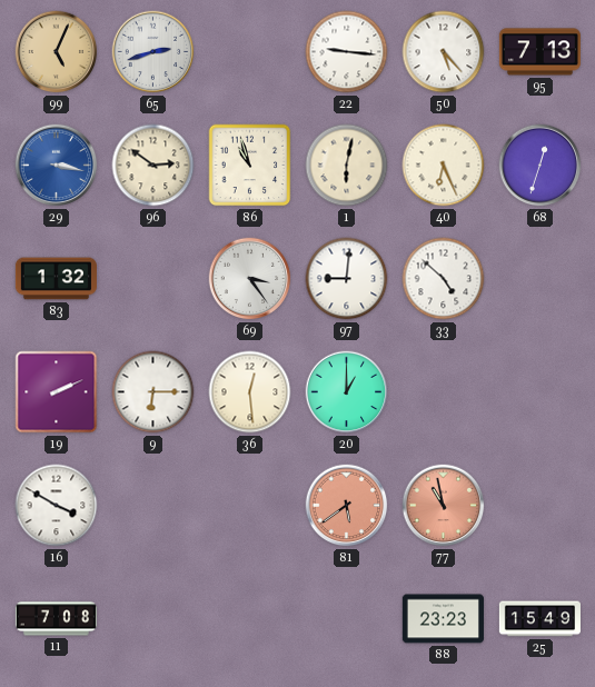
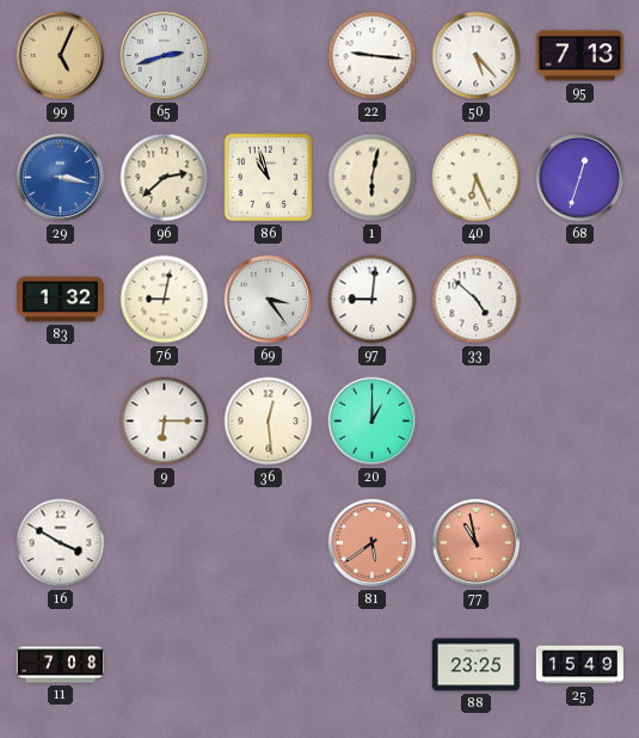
96: 2:51 -> 2:38
76: none -> 9:02
19: 2:11 -> none
88: 23:23 -> 23:25
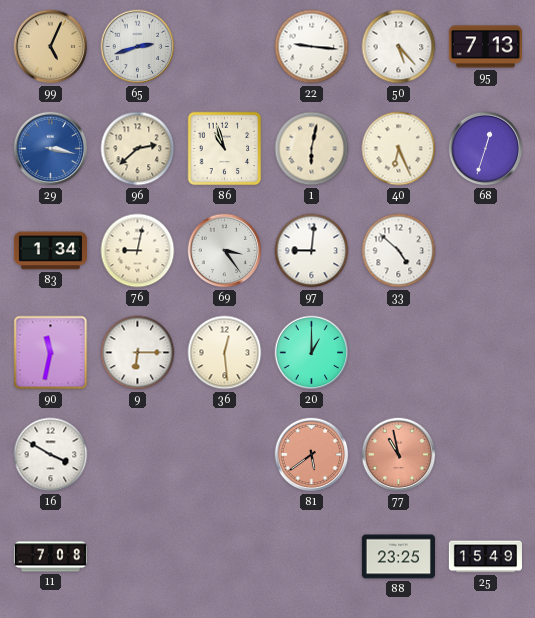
83: 1:32 -> 1:34
90: none -> 11:32
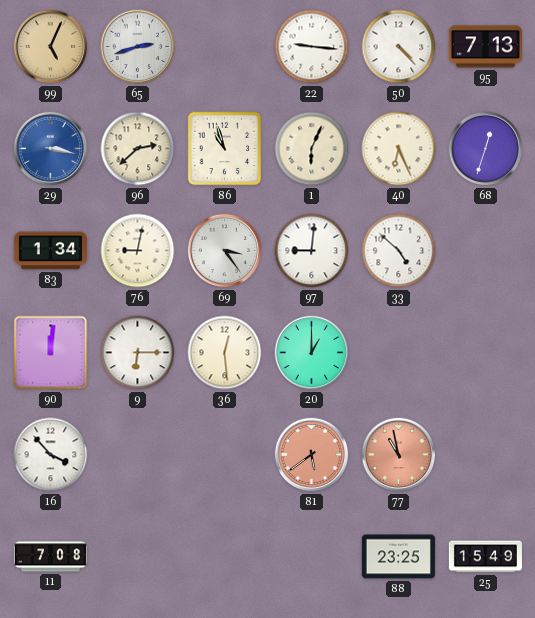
50: 5:23 -> 4:23
1: 6:02 -> 6:04
90: 11:32 -> 12:01
16: 3:50 -> 3:53
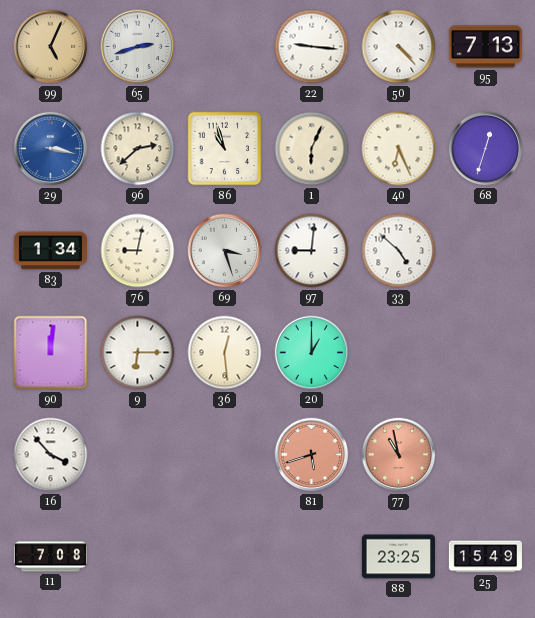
69: 3:24 -> 3:27
81: 5:39 -> 5:42
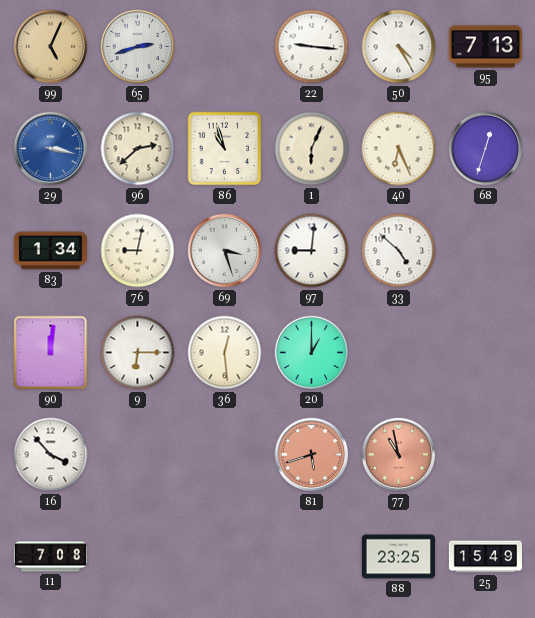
50: 4:23 -> 4:25
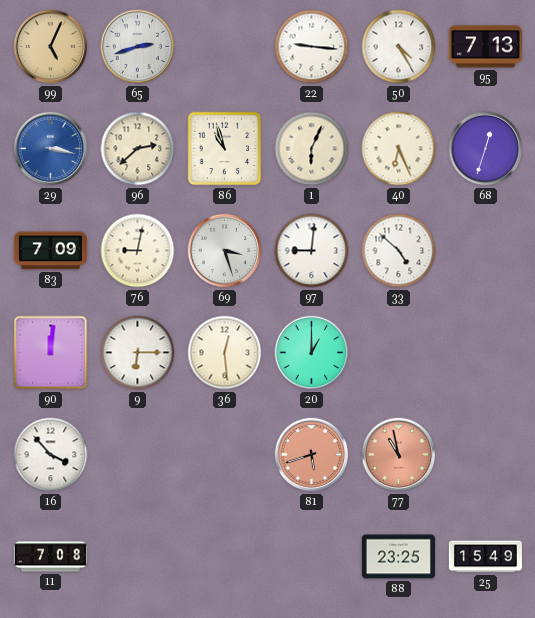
83: 1:34 -> 7:09
